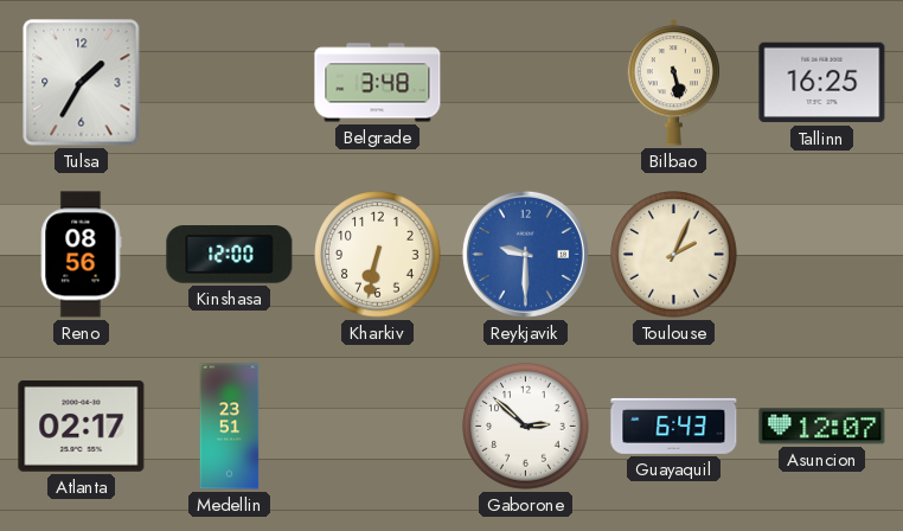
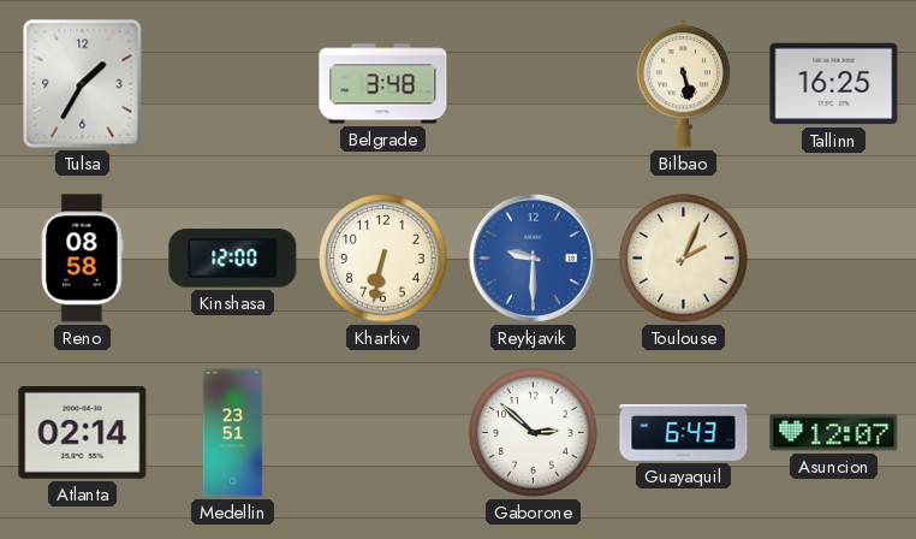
Reno: 08:56 -> 08:58
Atlanta: 02:17 -> 02:14
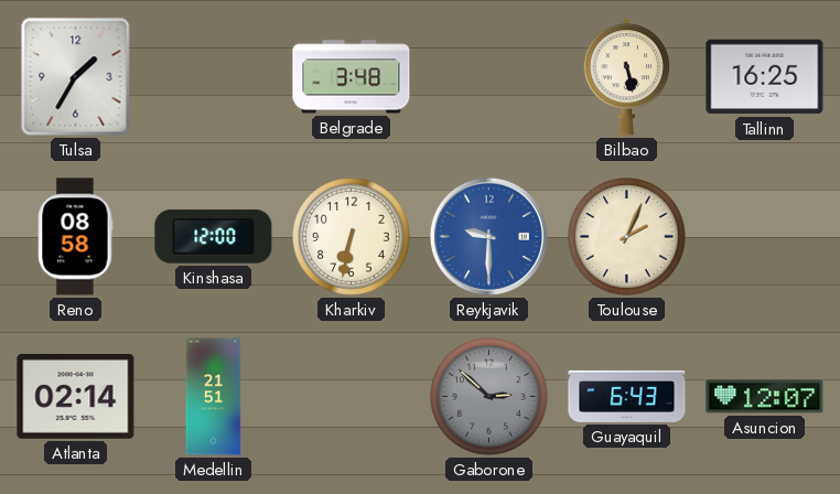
Medellin: 23:51 -> 21:51
Gaborone dial: white -> grey
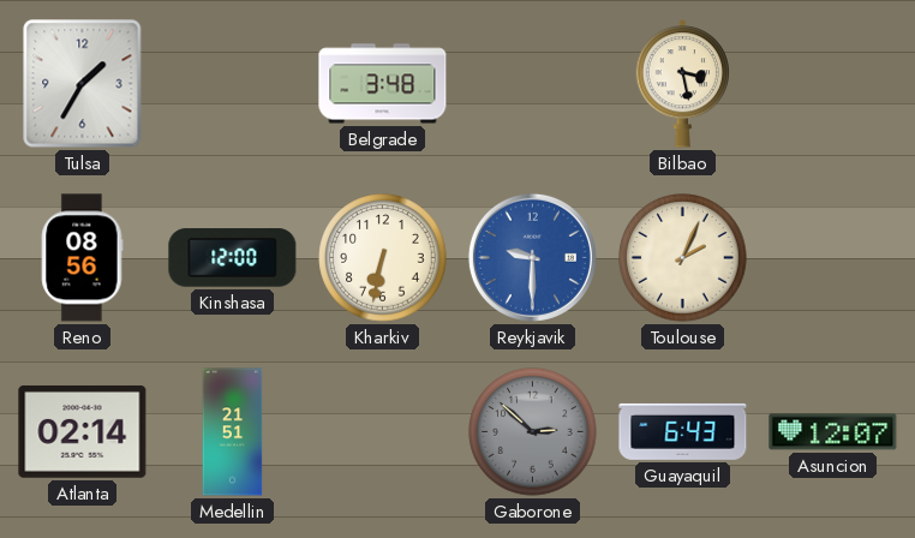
Bilbao: 5:28 -> 3:28
Tallinn: 16:25 -> none
Reno: 08:58 -> 08:56
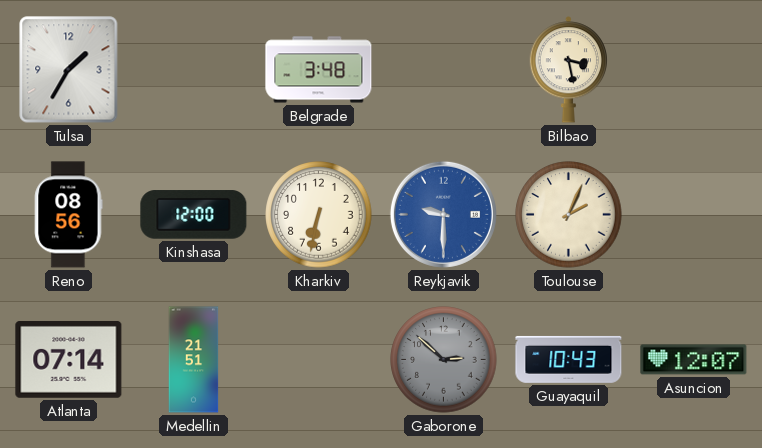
Atlanta: 02:14 -> 07:14
Guayaquil: 6:43 -> 10:43
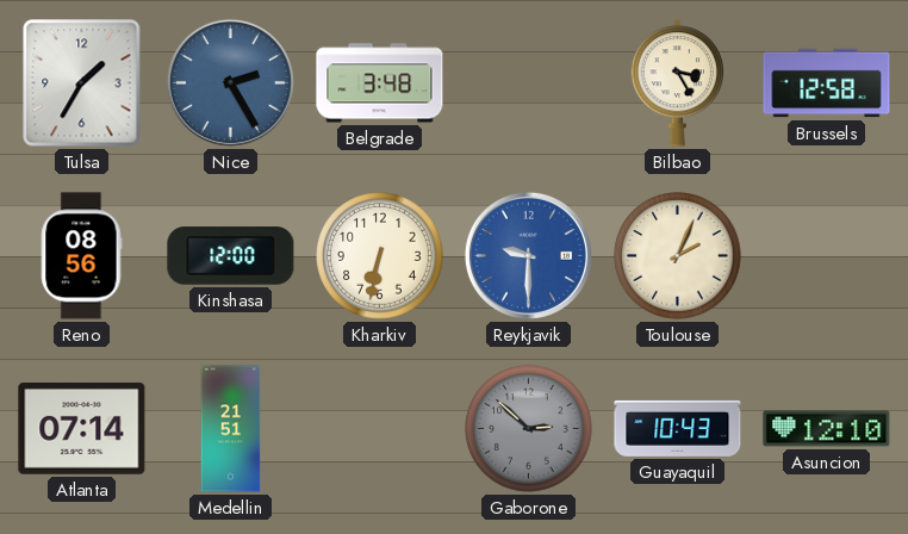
Nice: none -> 2:25
Bilbao: 3:28 -> 3:25
Brussels: none -> 12:58
Asuncion: 12:07 -> 12:10
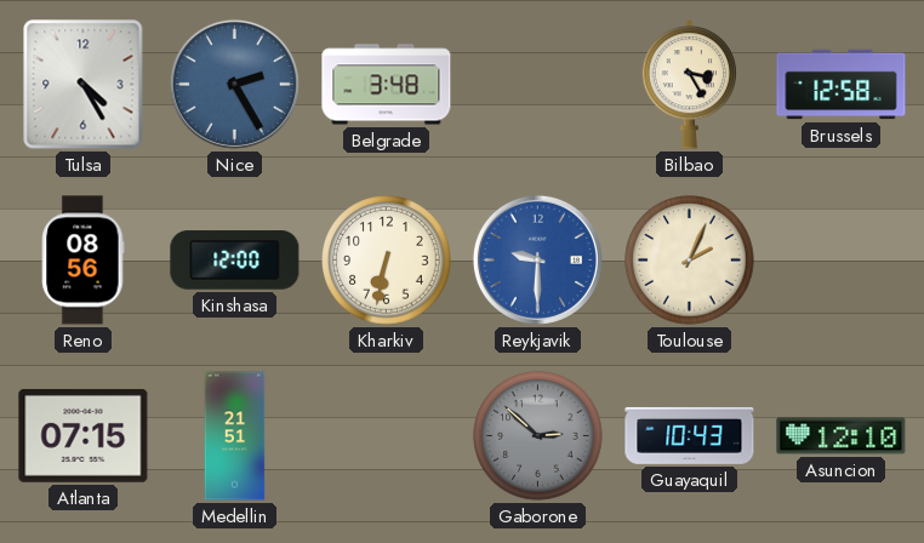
Tulsa: 1:35 -> 4:25
Atlanta: 07:14 -> 07:15
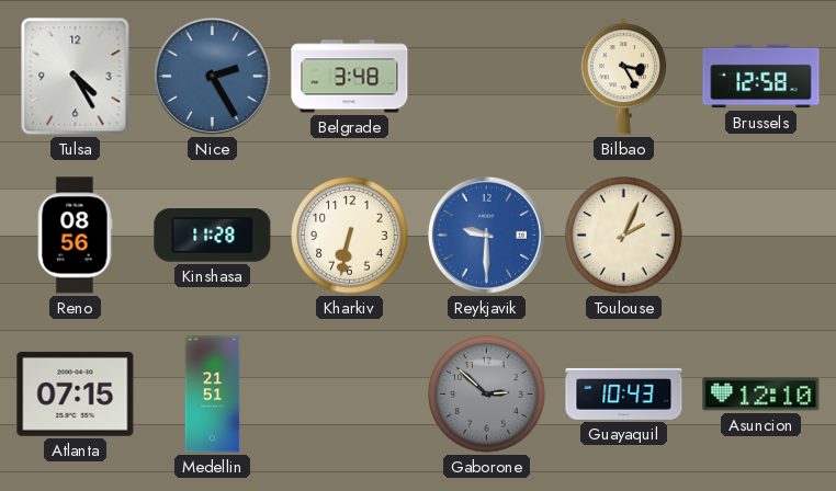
Kinshasa: 12:00 -> 11:28
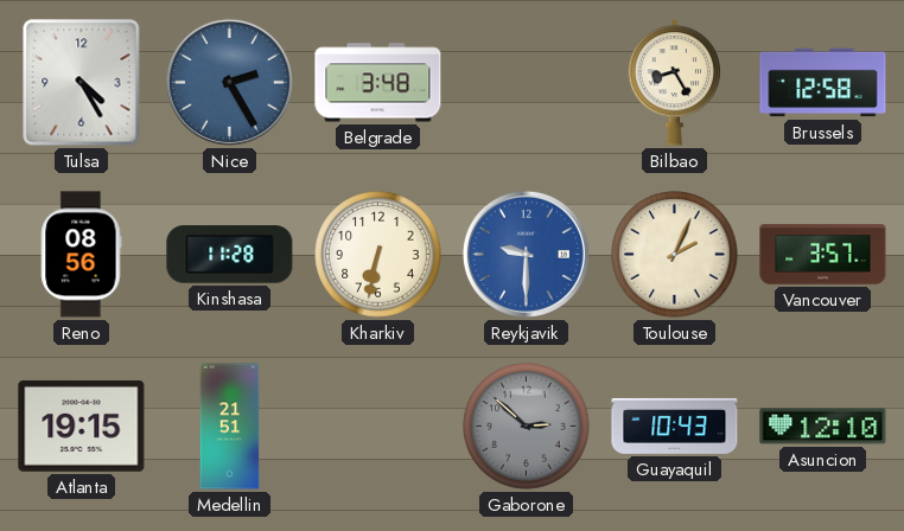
Bilbao: 3:25 -> 8:25
Vancouver: none -> 3:57
Atlanta: 07:15 -> 19:15
